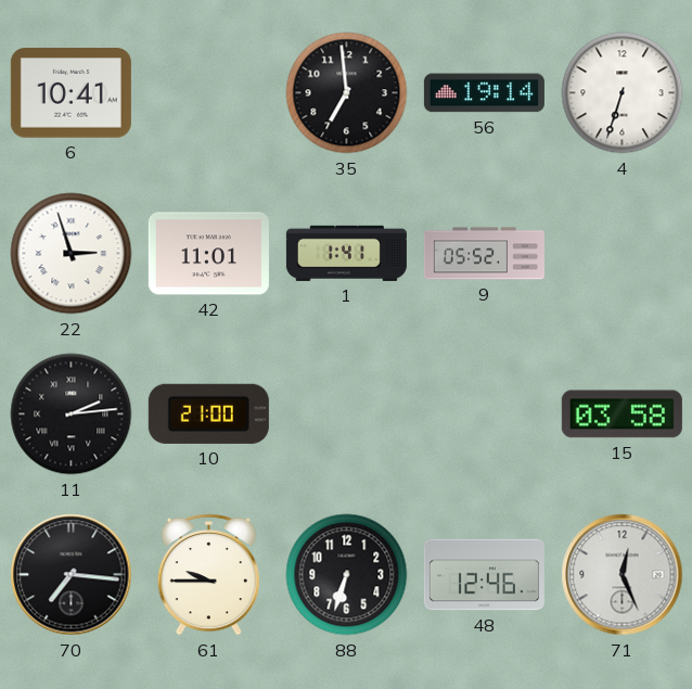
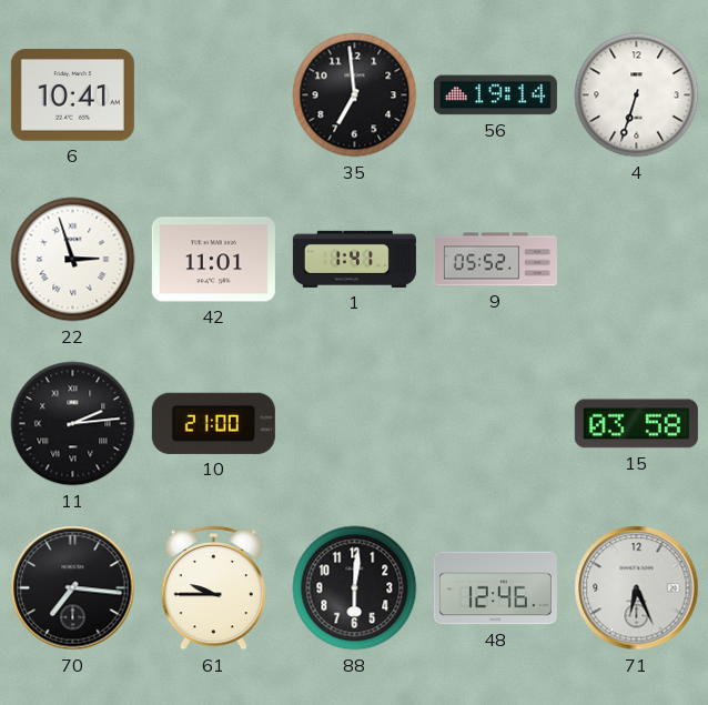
88: 6:33 -> 6:01
71: 12:26 -> 6:26
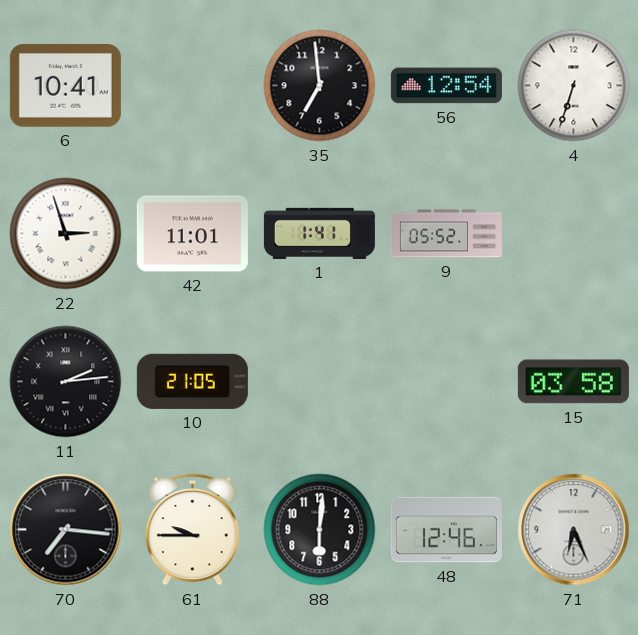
56: 19:14 -> 12:54
10: 21:00 -> 21:05
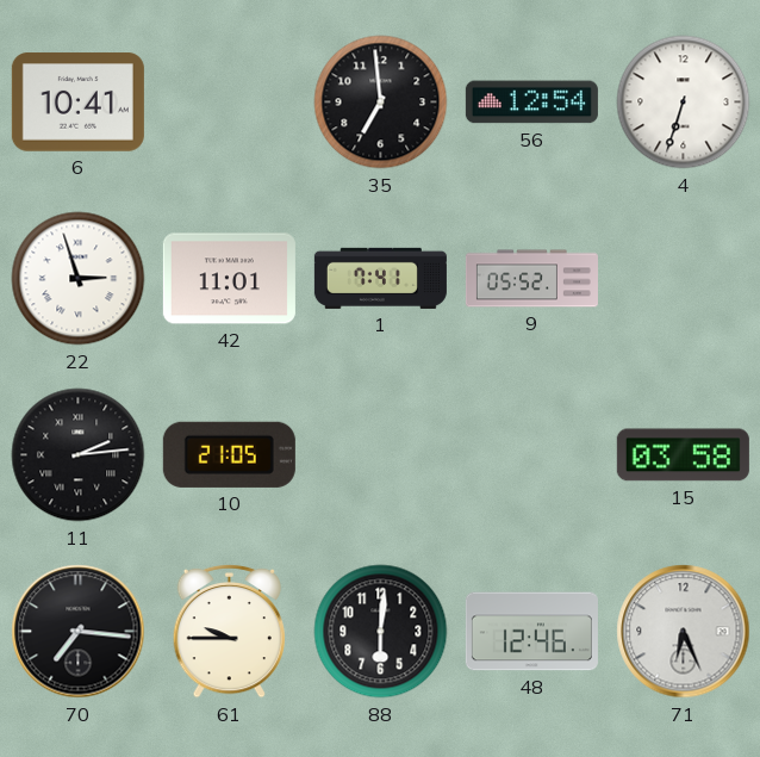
1: 1:41 -> 7:41
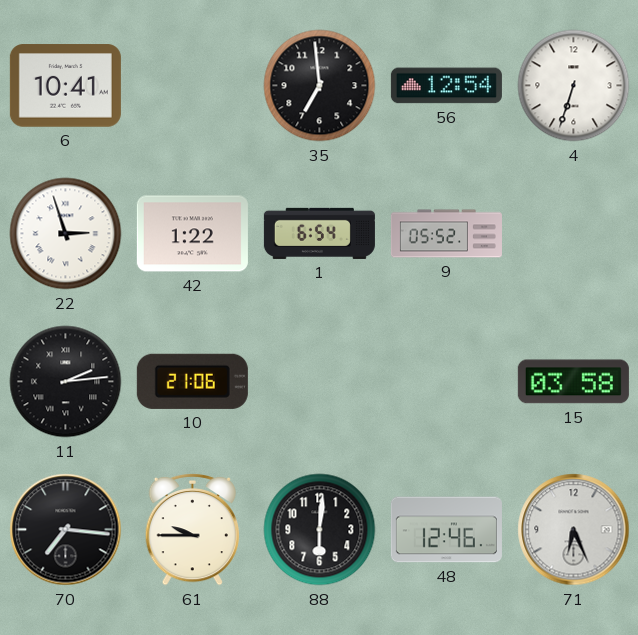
42: 11:01 -> 1:22
1: 7:41 -> 6:54
10: 21:05 -> 21:06
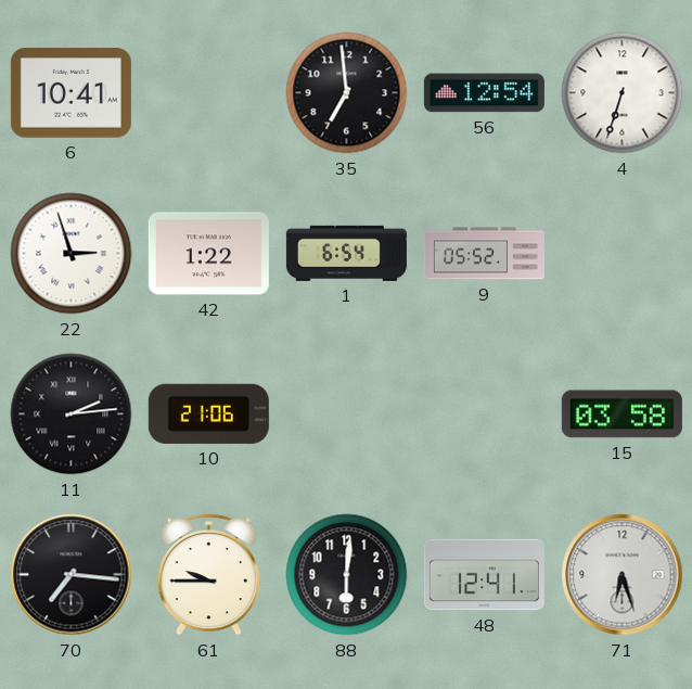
48: 12:46 -> 12:41
71: 6:26 -> 6:27
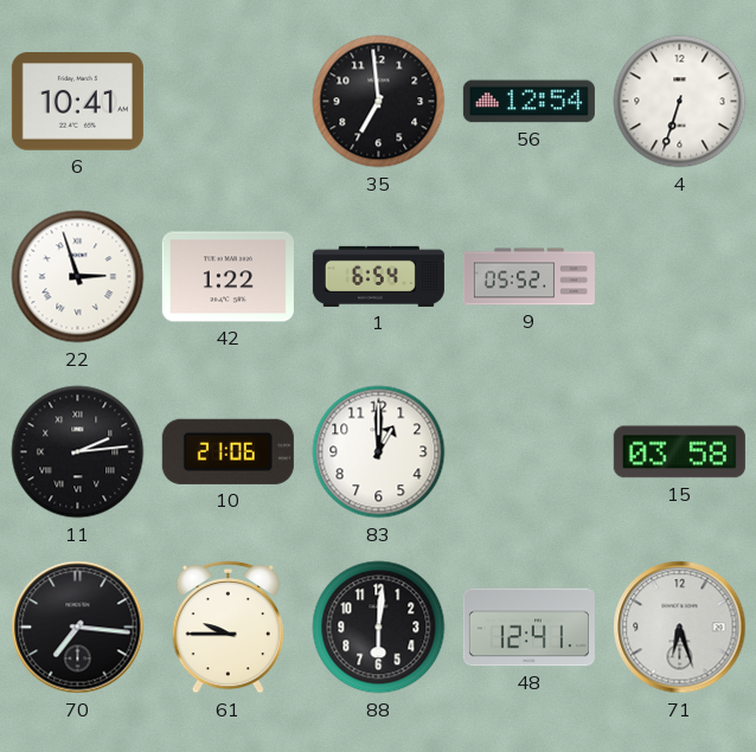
83: none -> 1:00
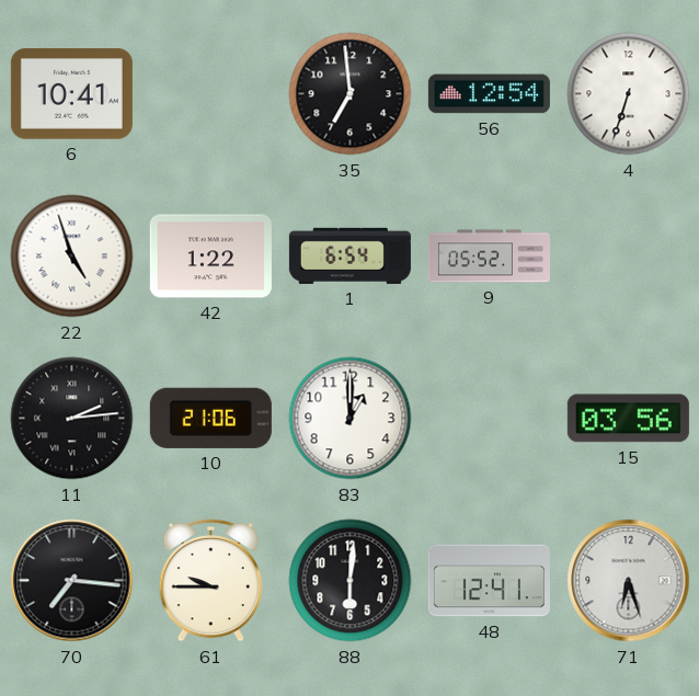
22: 2:57 -> 4:57
15: 03:58 -> 03:56
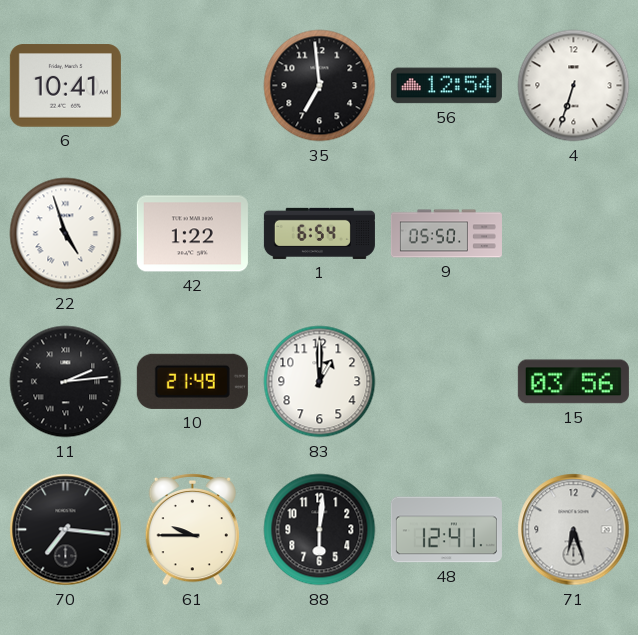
9: 05:52 -> 05:50
10: 21:06 -> 21:49
